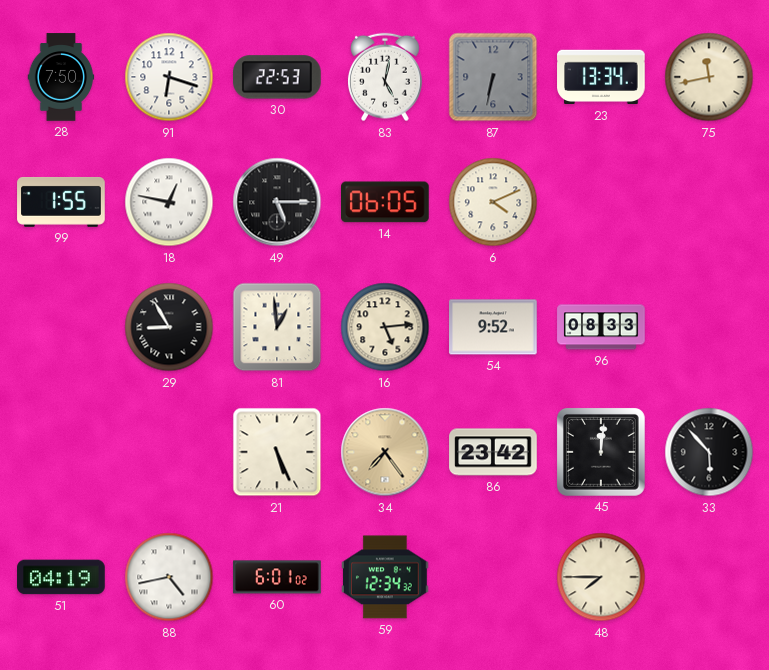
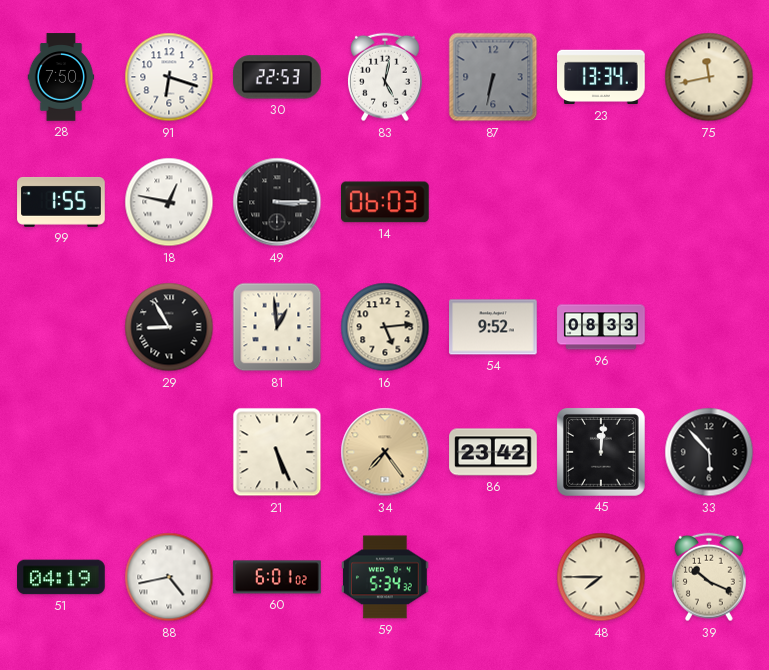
49: 5:15 -> 3:15
14: 06:05 -> 06:03
6: 4:11 -> none
59: 12:34 -> 5:34
39: none -> 10:19
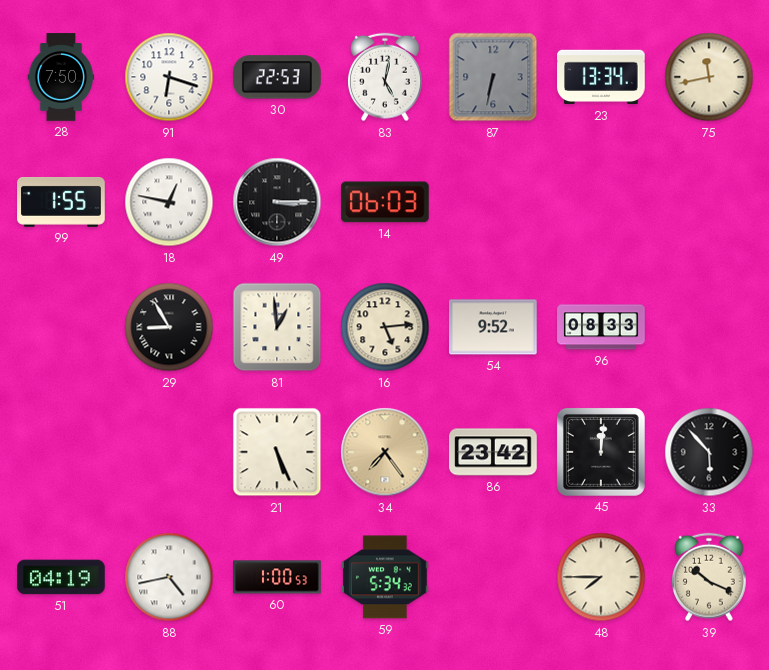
60: 6:01 -> 1:00
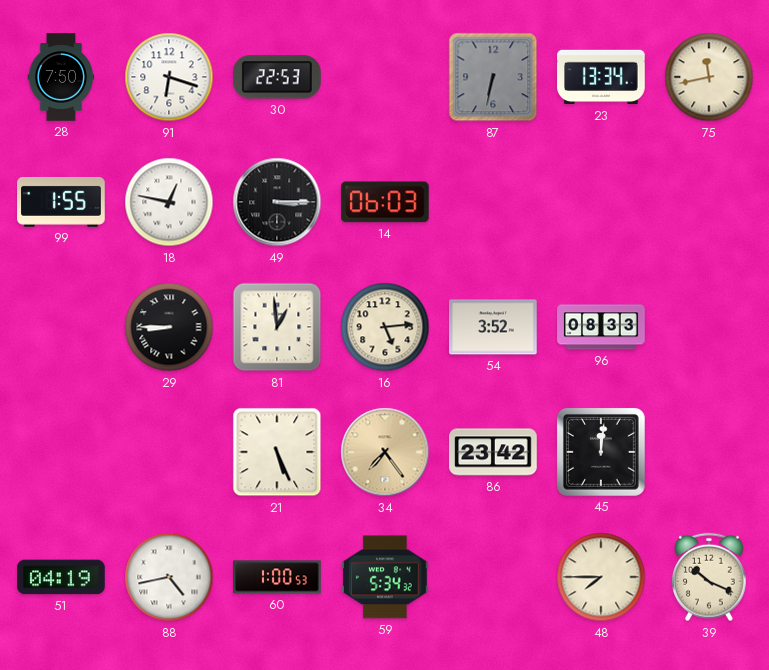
83: 5:02 -> none
29: 8:55 -> 8:45
54: 9:52 -> 3:52
33: 5:53 -> none
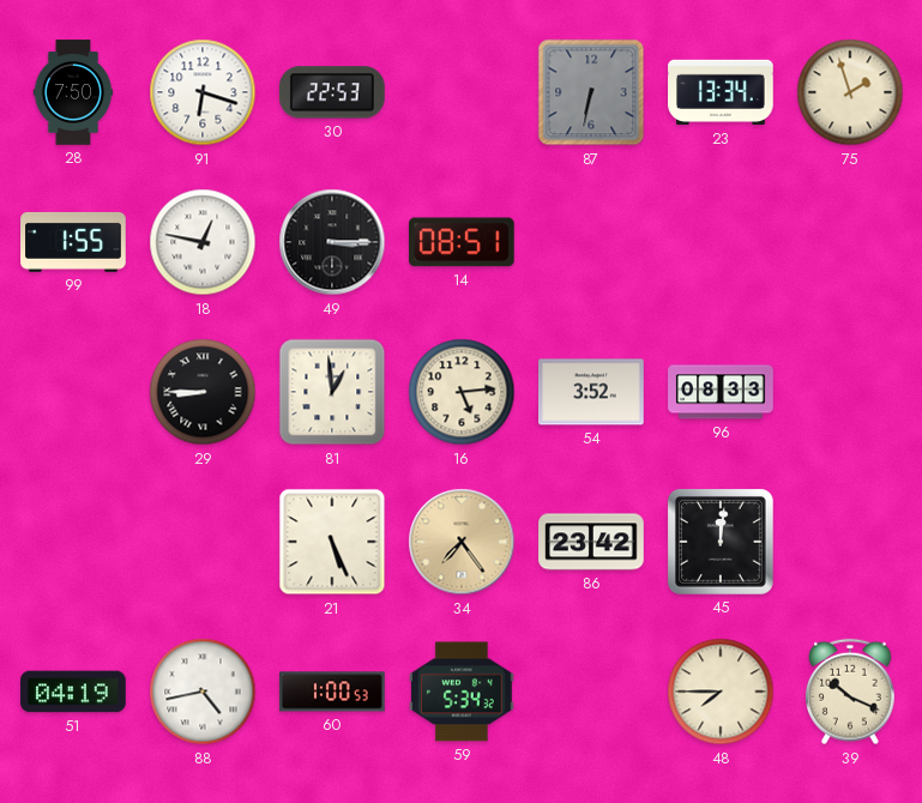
75: 11:43 -> 1:57
14: 06:03 -> 08:51
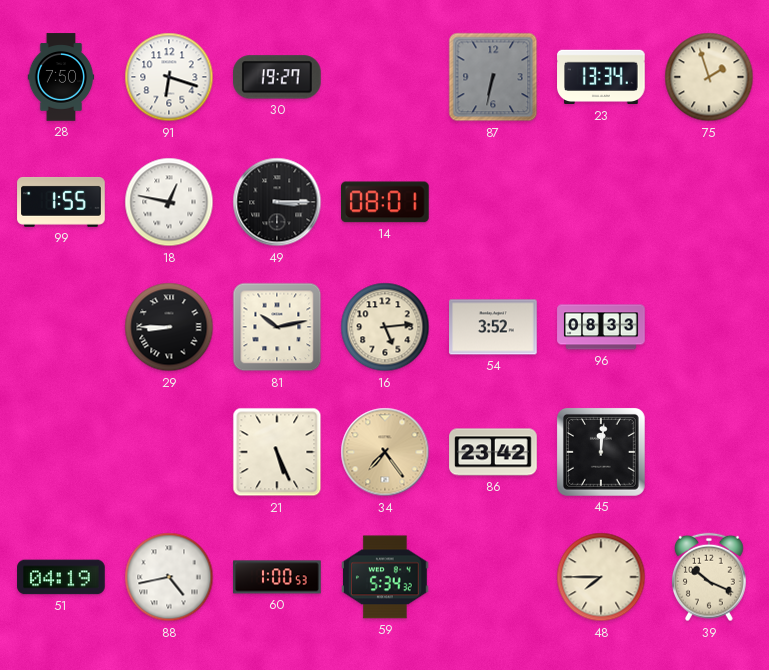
30: 22:53 -> 19:27
14: 08:51 -> 08:01
81: 12:59 -> 10:13
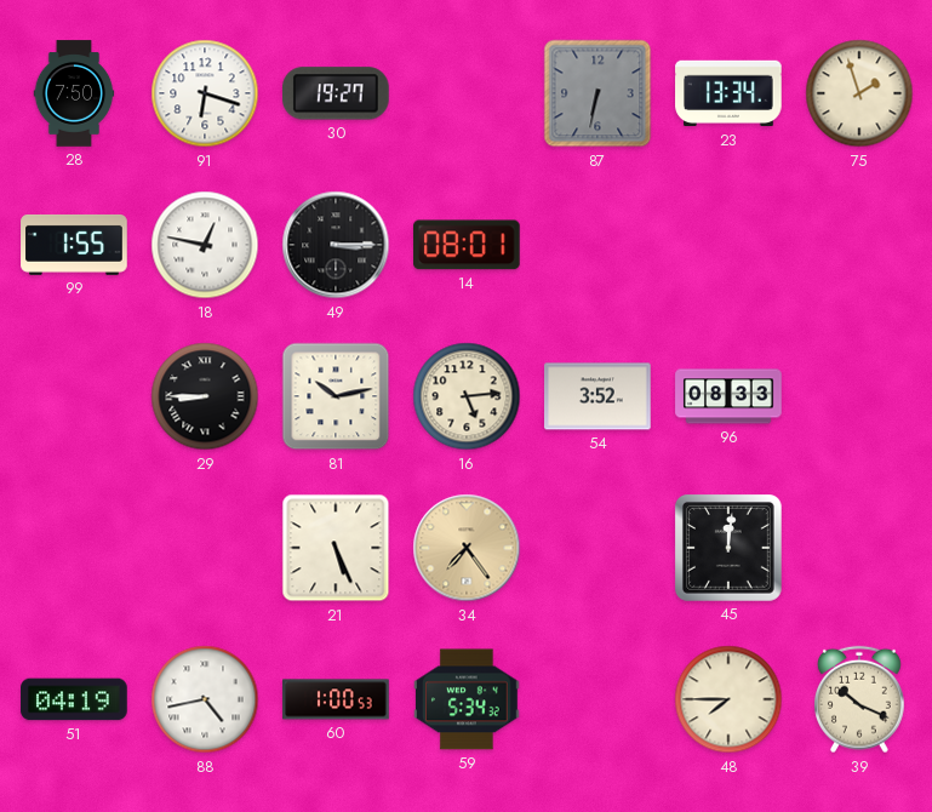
86: 23:42 -> none
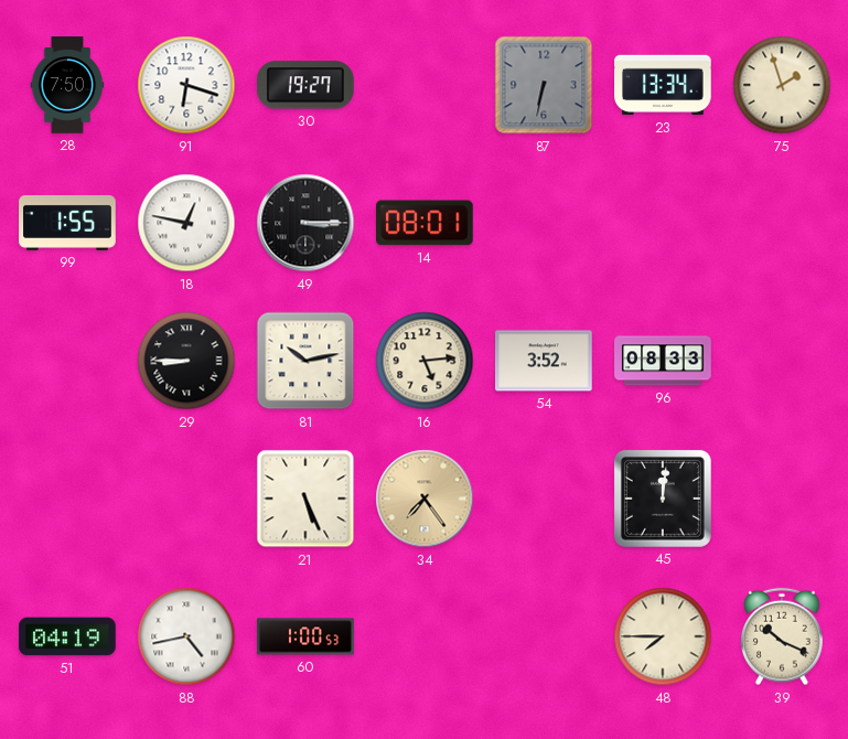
59: 5:34 -> none
